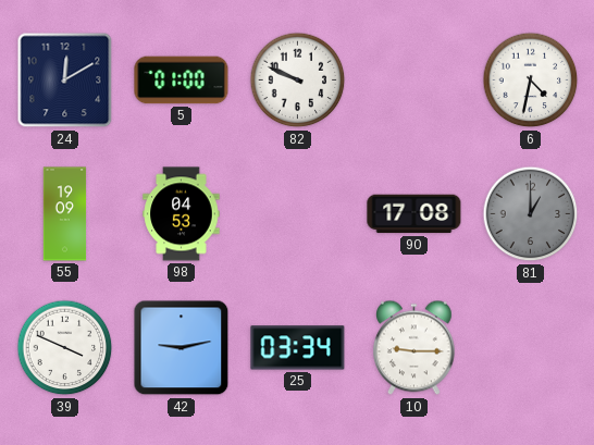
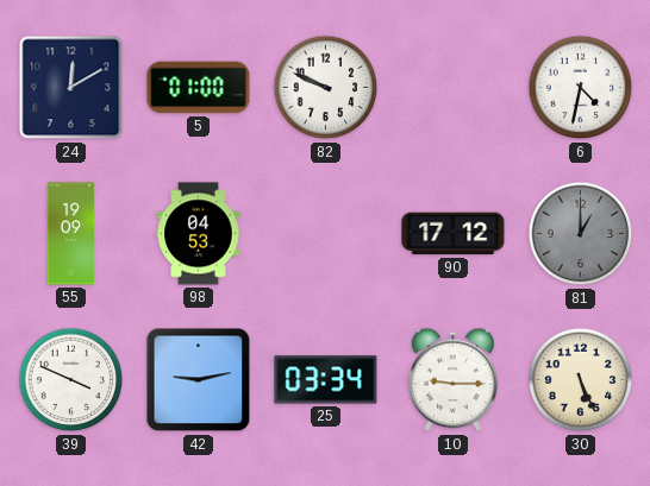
90: 17:08 -> 17:12
30: none -> 5:26
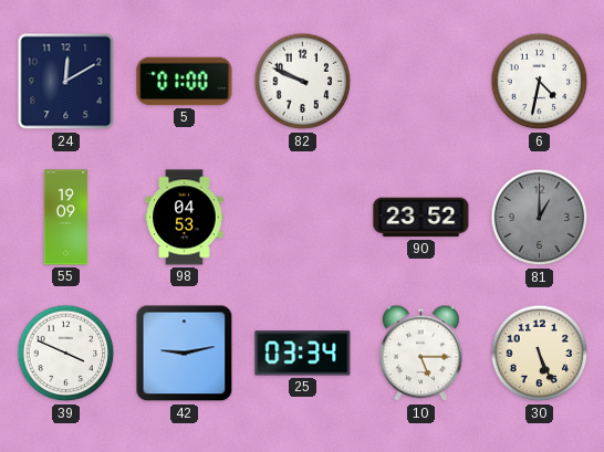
90: 17:12 -> 23:52
10: 9:15 -> 5:15
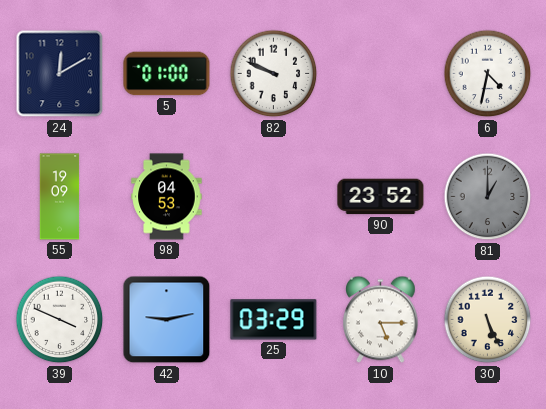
25: 03:34 -> 03:29
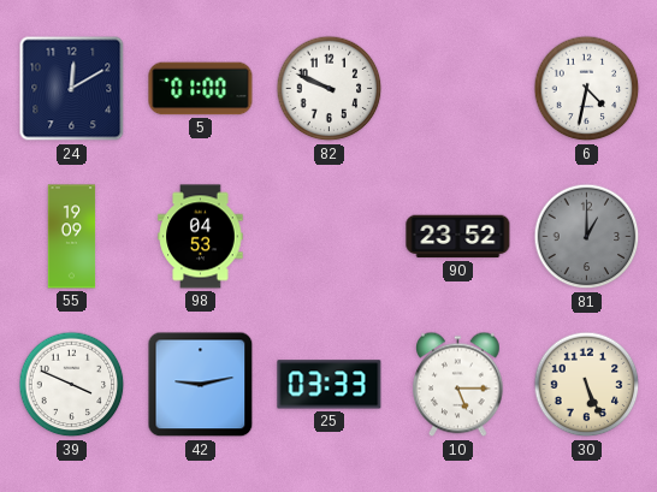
25: 03:29 -> 03:33
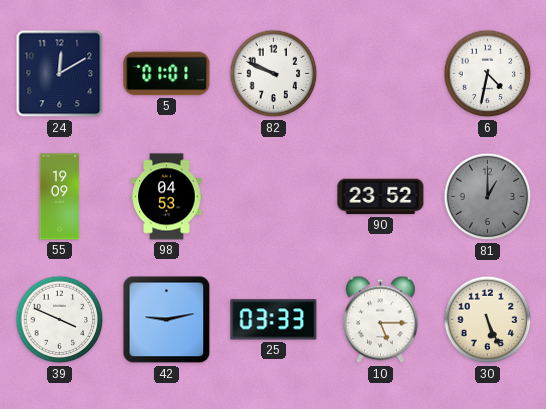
5: 01:00 -> 01:01
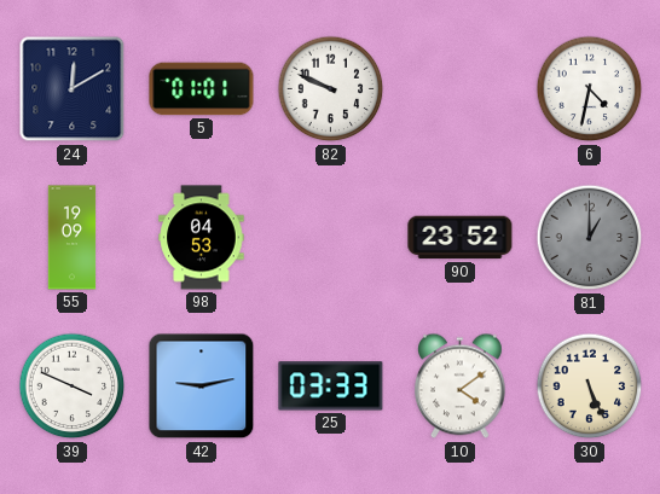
10: 5:15 -> 4:09
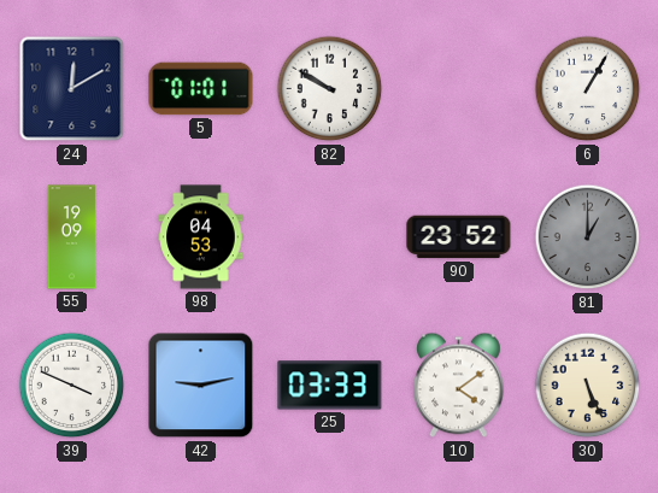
82: 9:49 -> 9:50
6: 4:32 -> 1:05
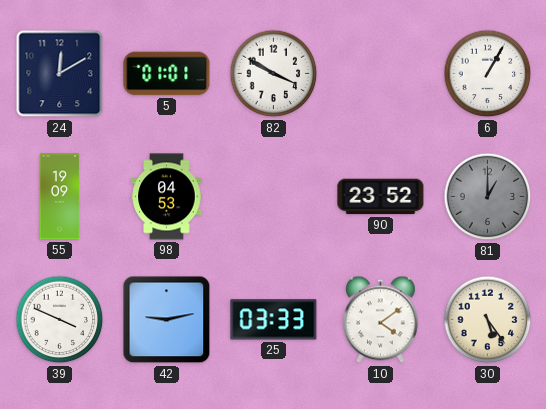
82: 9:50 -> 3:50
30: 5:26 -> 5:24
